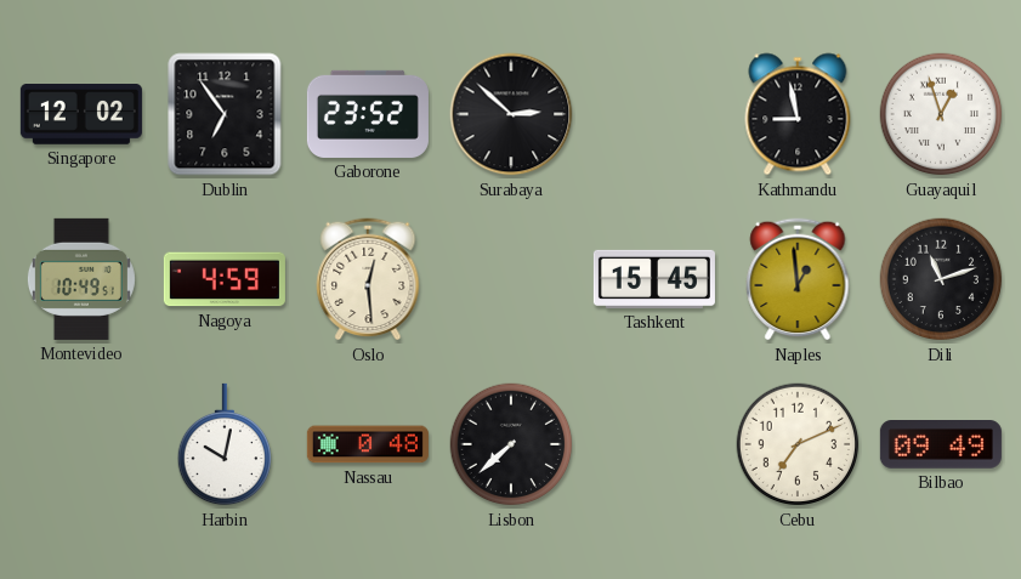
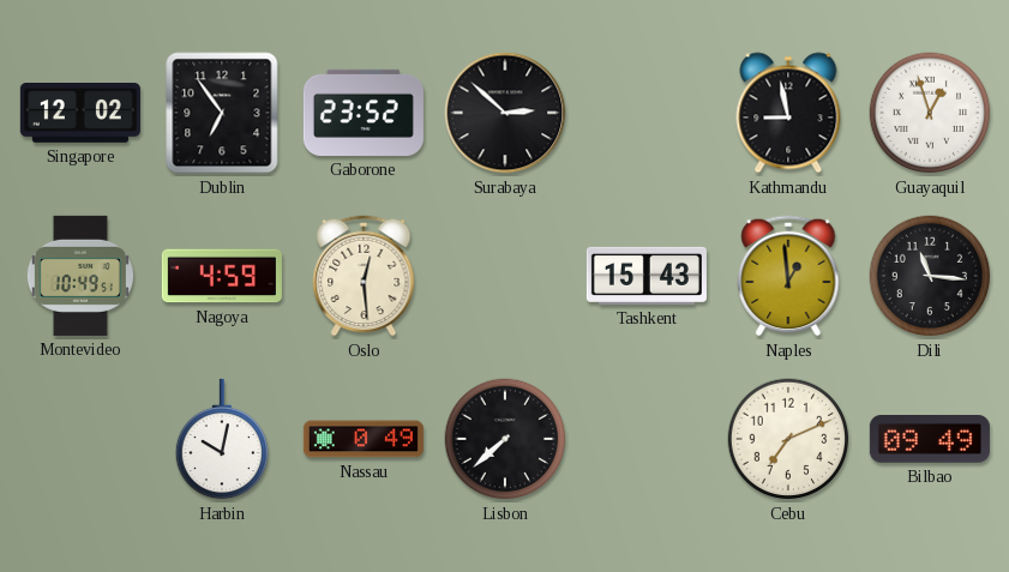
Tashkent: 15:45 -> 15:43
Dili: 11:12 -> 11:16
Nassau: 0:48 -> 0:49
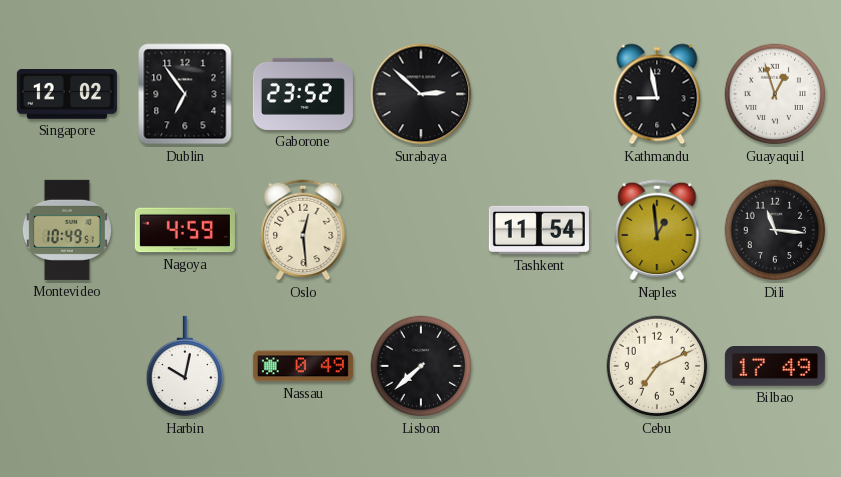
Tashkent: 15:43 -> 11:54
Bilbao: 09:49 -> 17:49
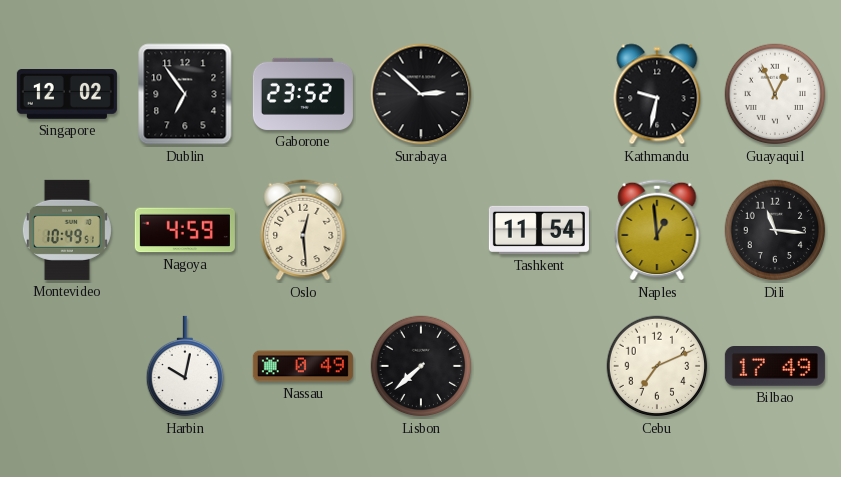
Kathmandu: 8:58 -> 9:32
Guayaquil: 12:57 -> 12:56
